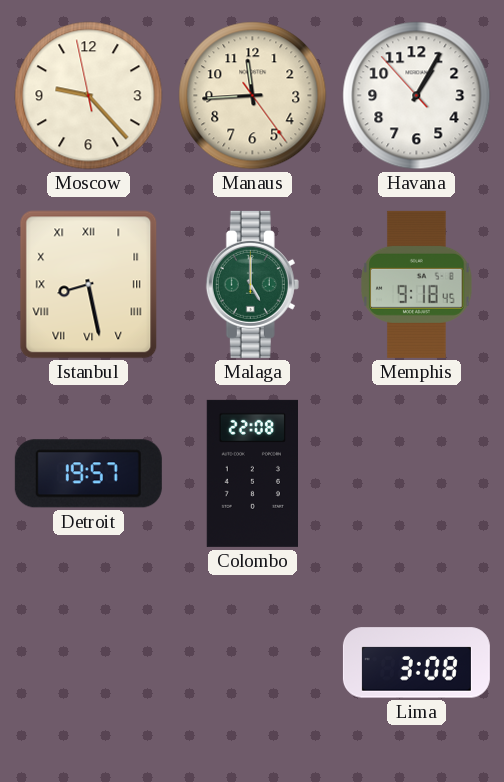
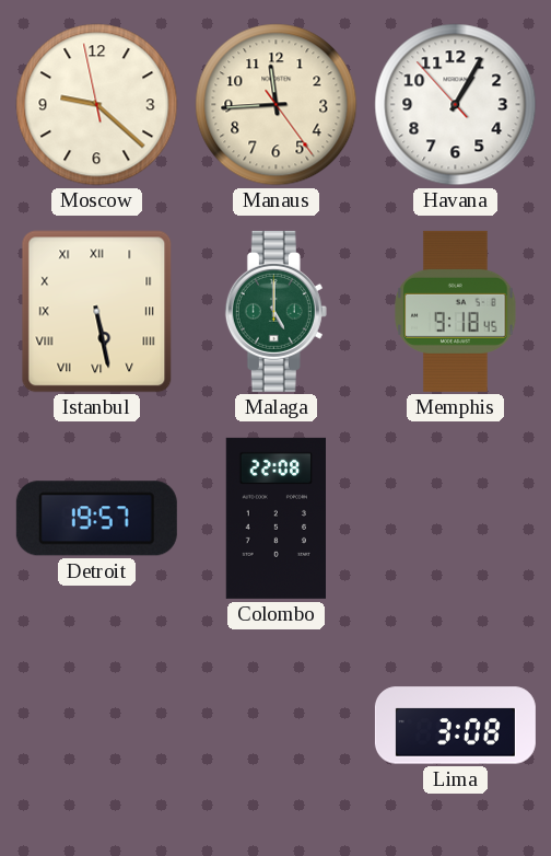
Moscow: 9:22 -> 9:21
Istanbul: 8:28 -> 5:28
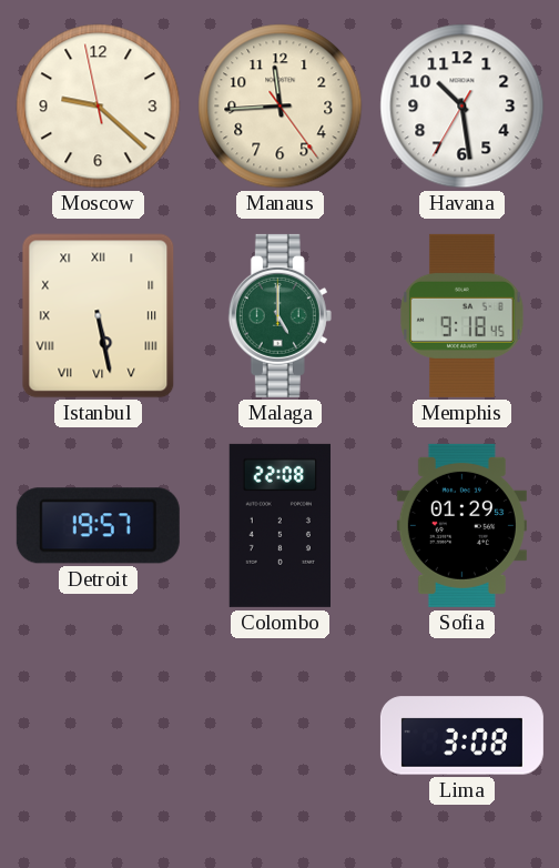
Havana: 1:04 -> 10:28
Sofia: none -> 01:29
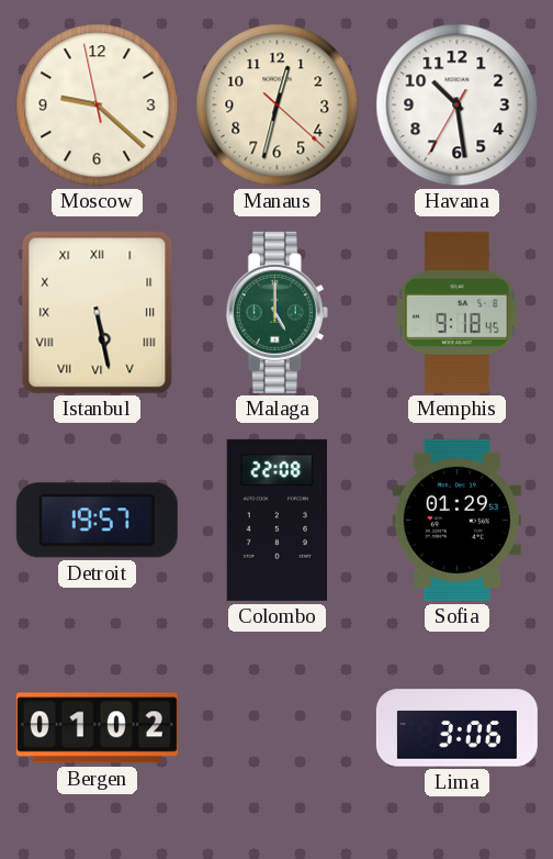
Manaus: 11:44 -> 12:32
Bergen: none -> 01:02
Lima: 3:08 -> 3:06
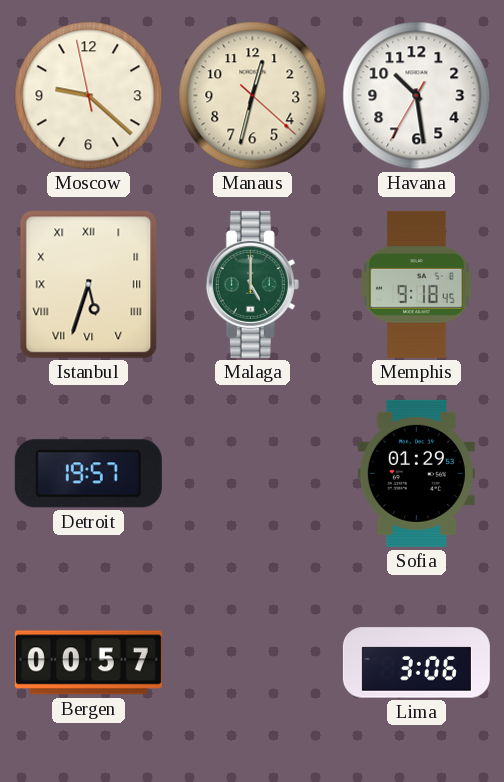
Istanbul: 5:28 -> 5:33
Colombo: 22:08 -> none
Bergen: 01:02 -> 00:57
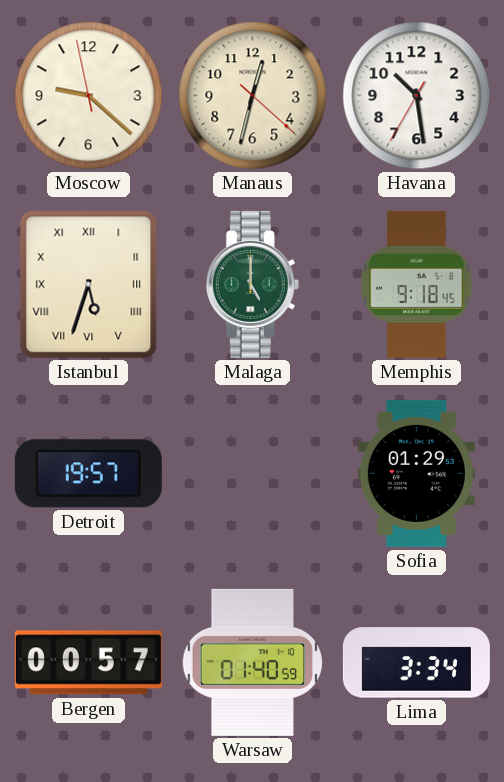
Warsaw: none -> 01:40
Lima: 3:06 -> 3:34
